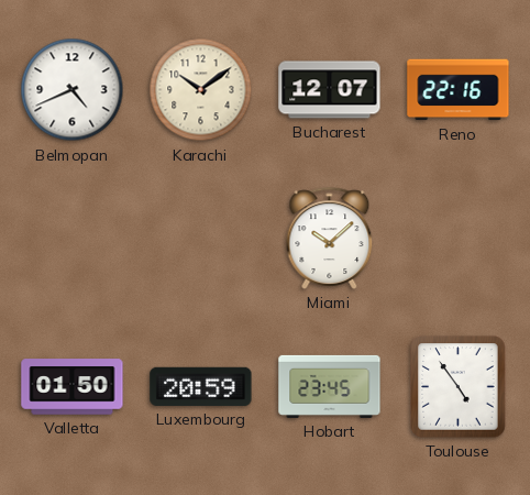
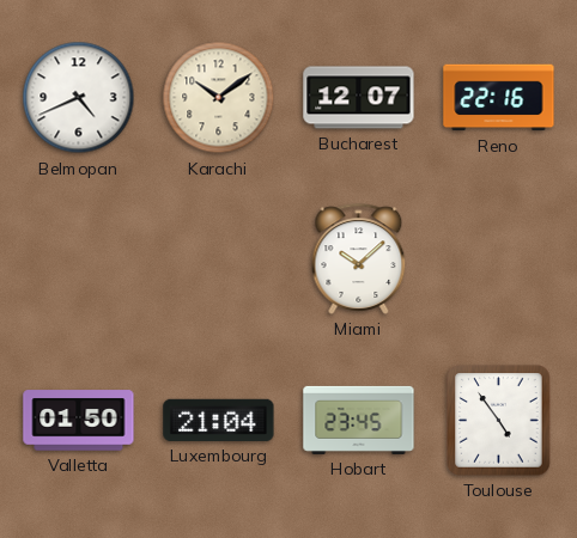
Luxembourg: 20:59 -> 21:04
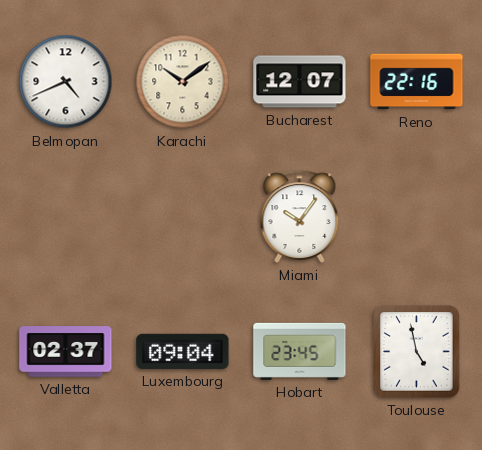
Miami: 10:08 -> 10:06
Valletta: 01:50 -> 02:37
Luxembourg: 21:04 -> 09:04
Toulouse: 4:54 -> 4:58
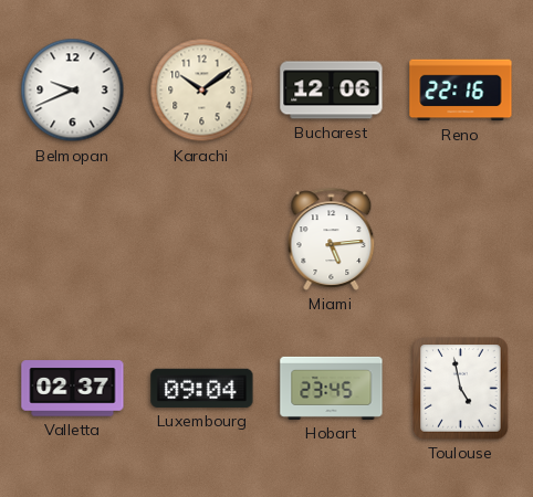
Belmopan: 4:41 -> 9:41
Bucharest: 12:07 -> 12:06
Miami: 10:06 -> 5:14
